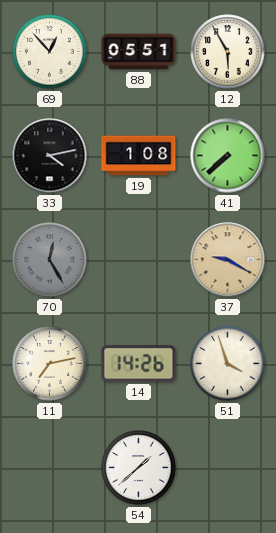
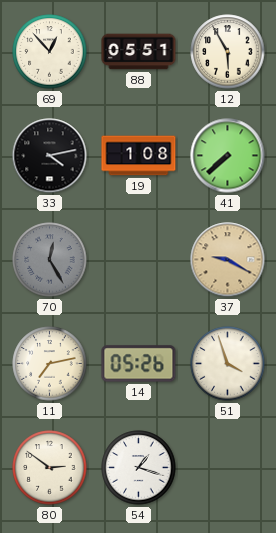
14: 14:26 -> 05:26
80: none -> 2:51
54: 1:38 -> 1:18
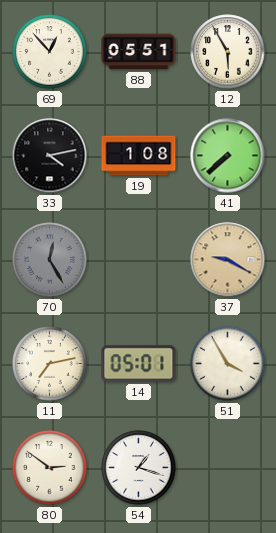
14: 05:26 -> 05:01
51: 3:57 -> 3:55
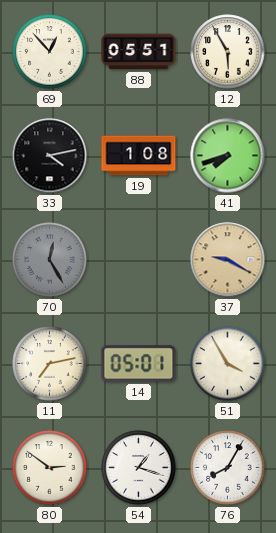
41: 7:38 -> 7:42
76: none -> 8:05
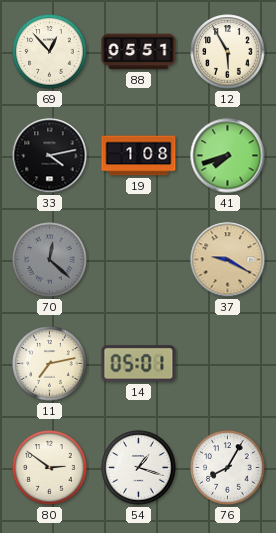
70: 12:25 -> 12:22
51: 3:55 -> none
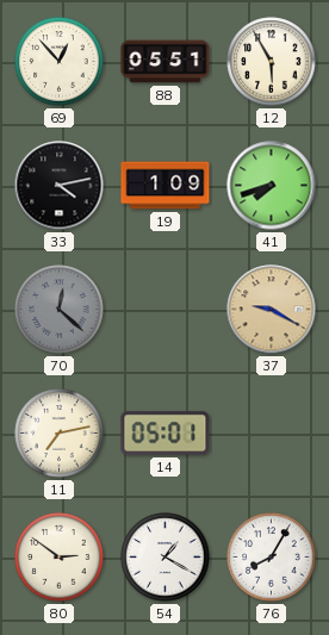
19: 1:08 -> 1:09
54: 1:18 -> 1:20
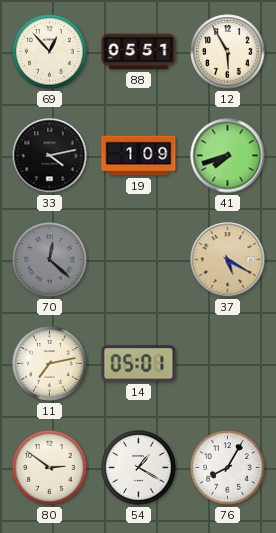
37: 9:20 -> 5:20
